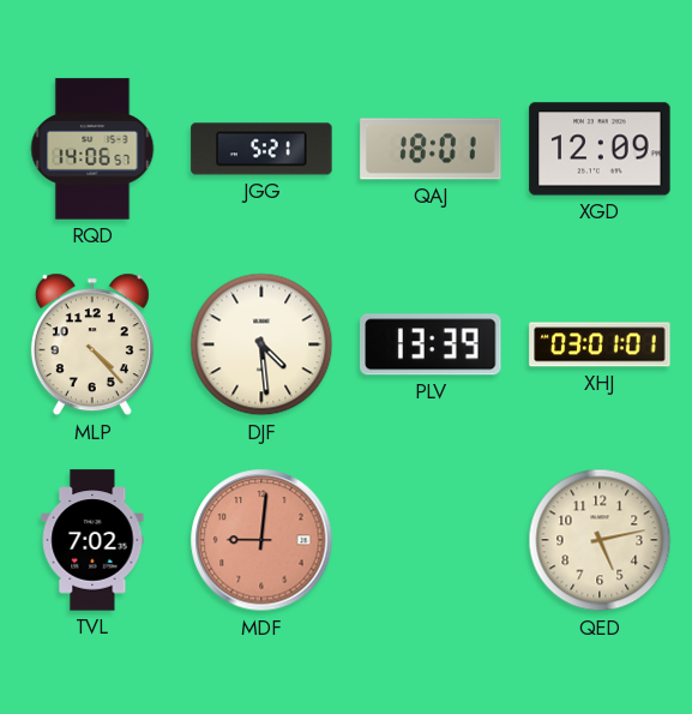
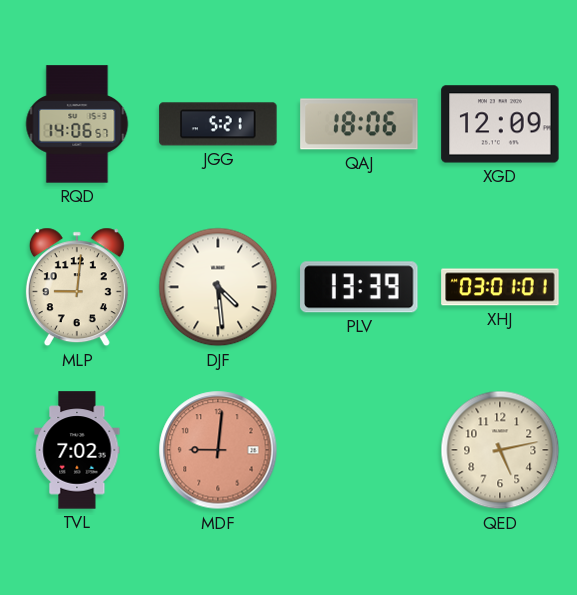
QAJ: 18:01 -> 18:06
MLP: 4:23 -> 9:01
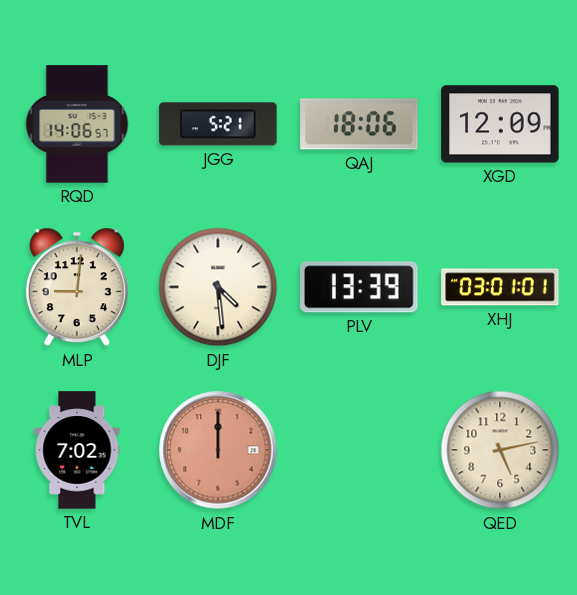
MDF: 9:01 -> 12:00
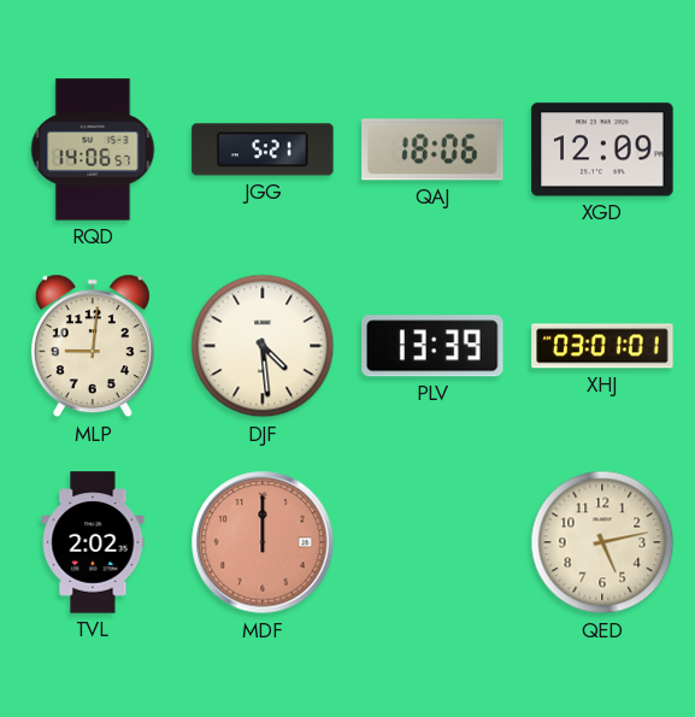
TVL: 7:02 -> 2:02
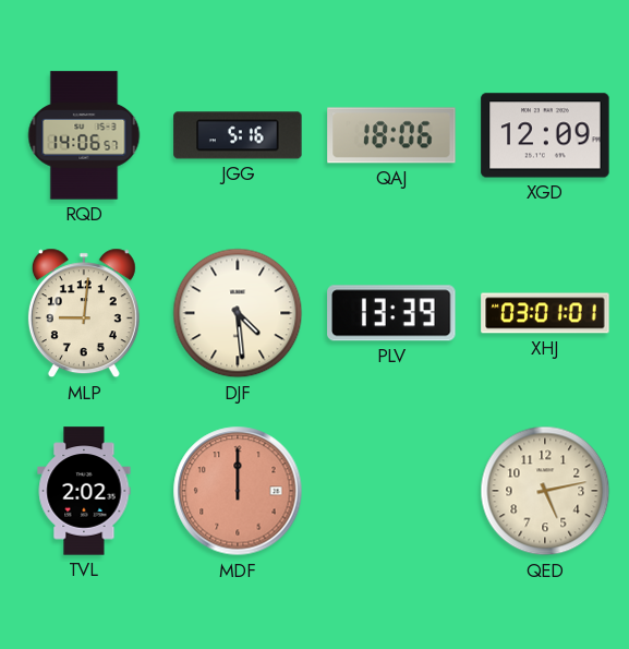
JGG: 5:21 -> 5:16
